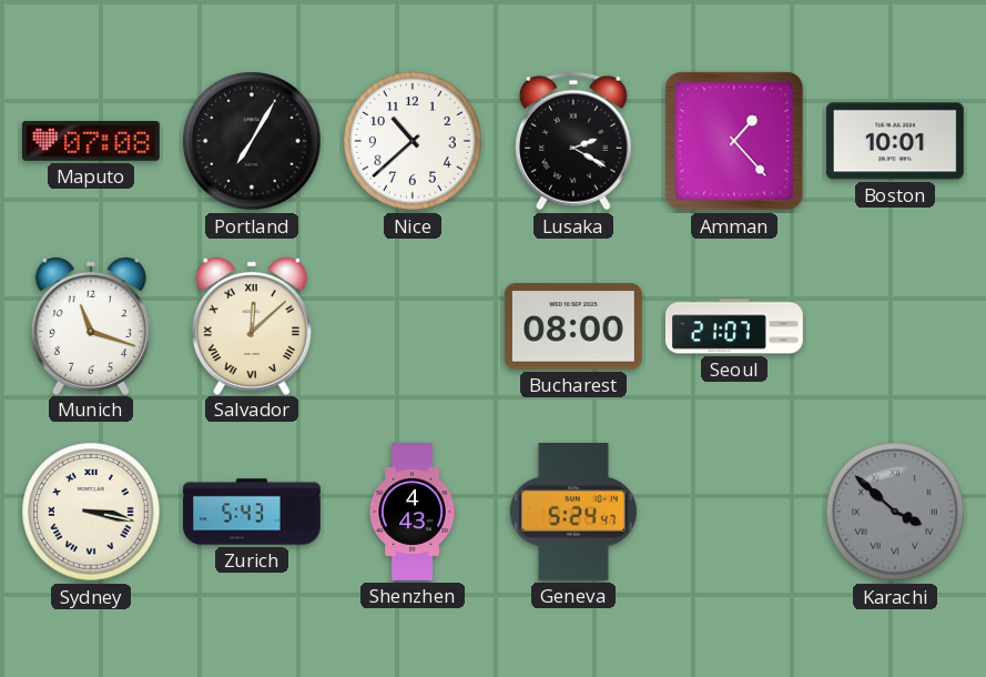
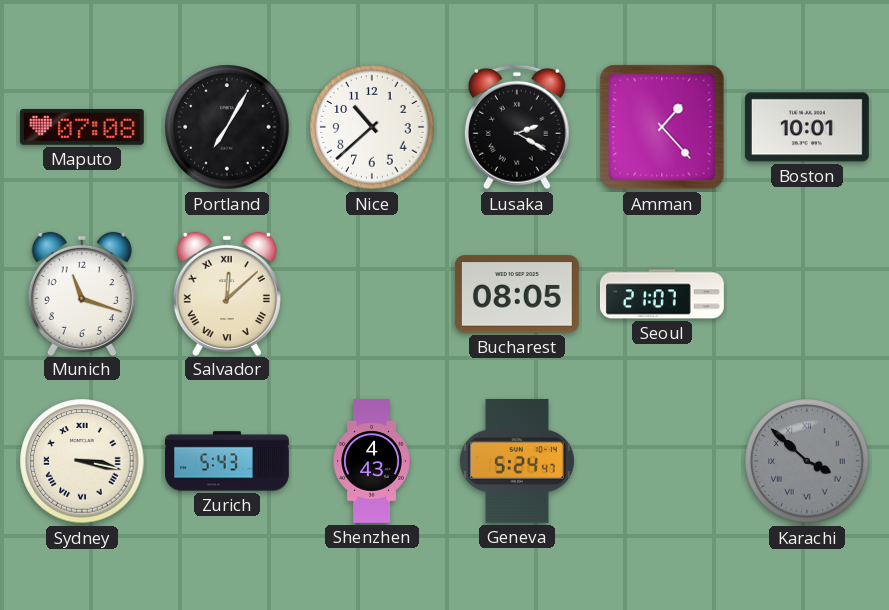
Bucharest: 08:00 -> 08:05
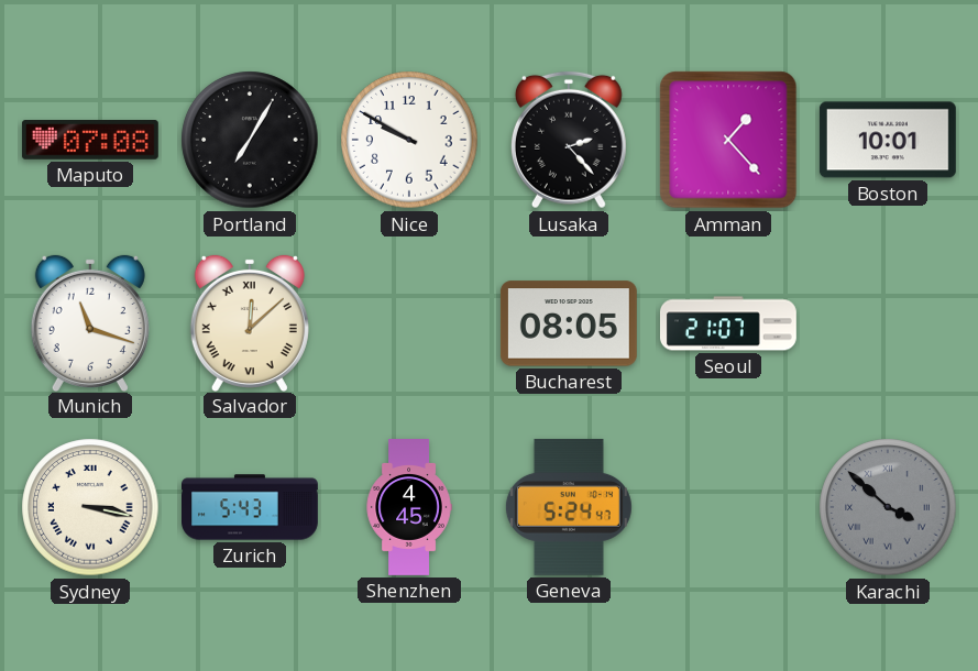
Nice: 10:38 -> 9:50
Lusaka: 2:20 -> 2:23
Shenzhen: 4:43 -> 4:45
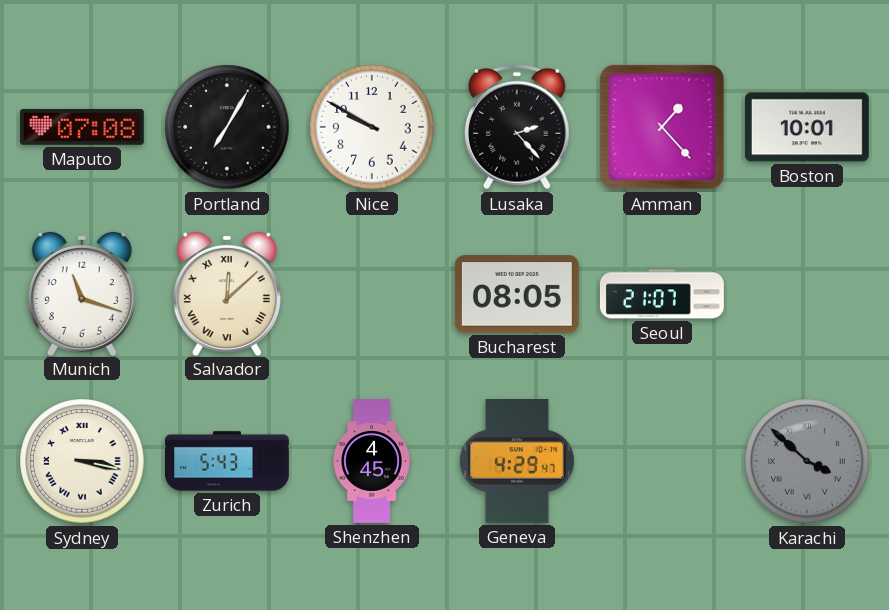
Geneva: 5:24 -> 4:29
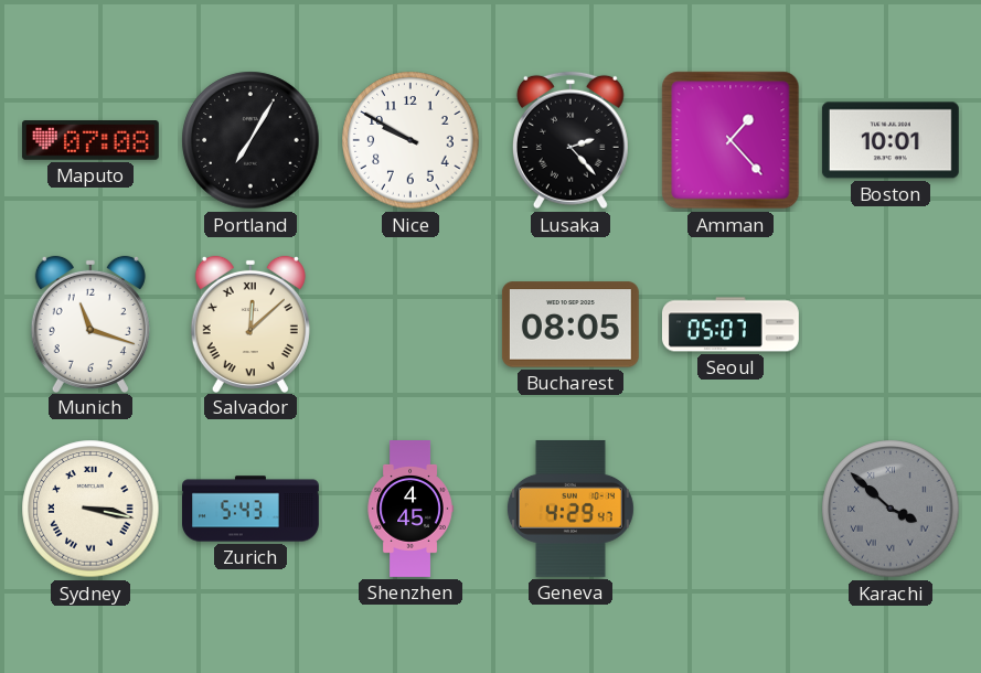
Seoul: 21:07 -> 05:07
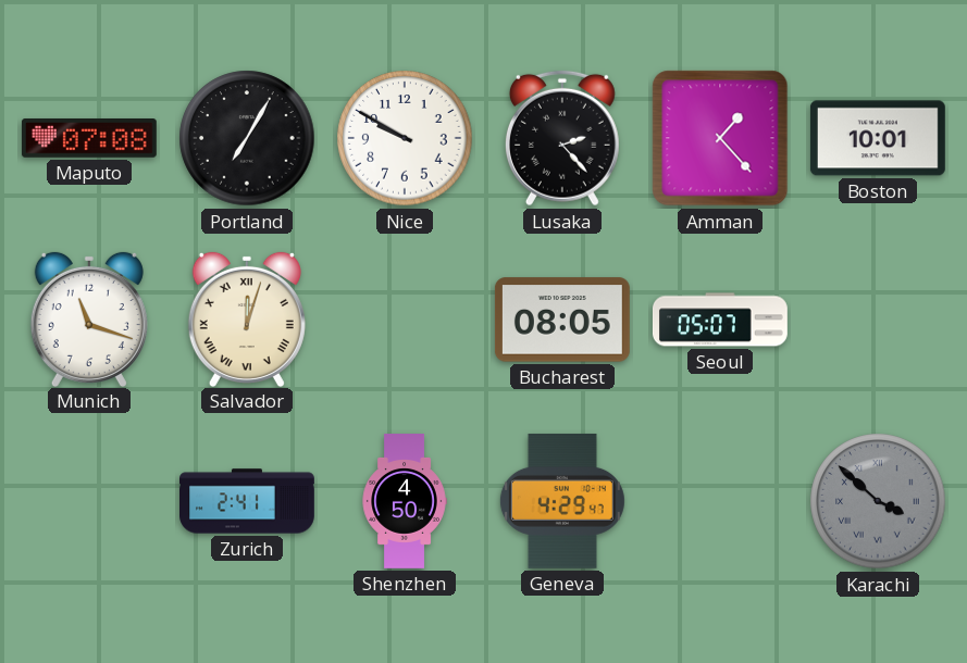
Salvador: 12:08 -> 12:03
Sydney: 3:17 -> none
Zurich: 5:43 -> 2:41
Shenzhen: 4:45 -> 4:50
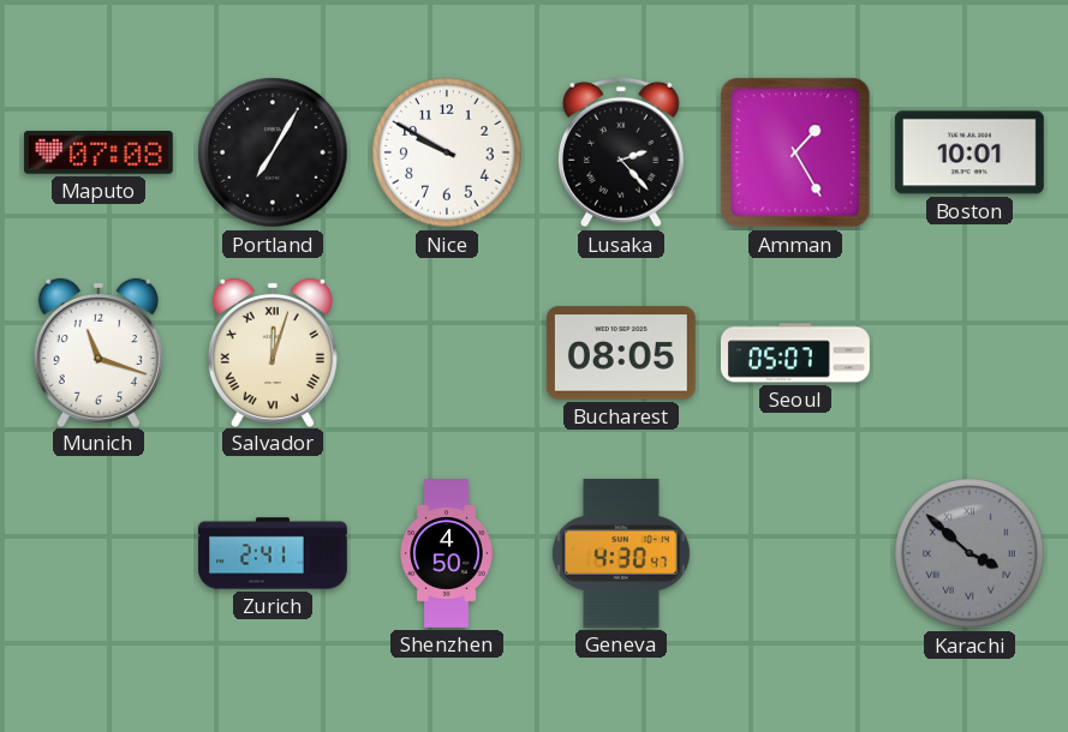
Amman: 1:23 -> 1:25
Geneva: 4:29 -> 4:30
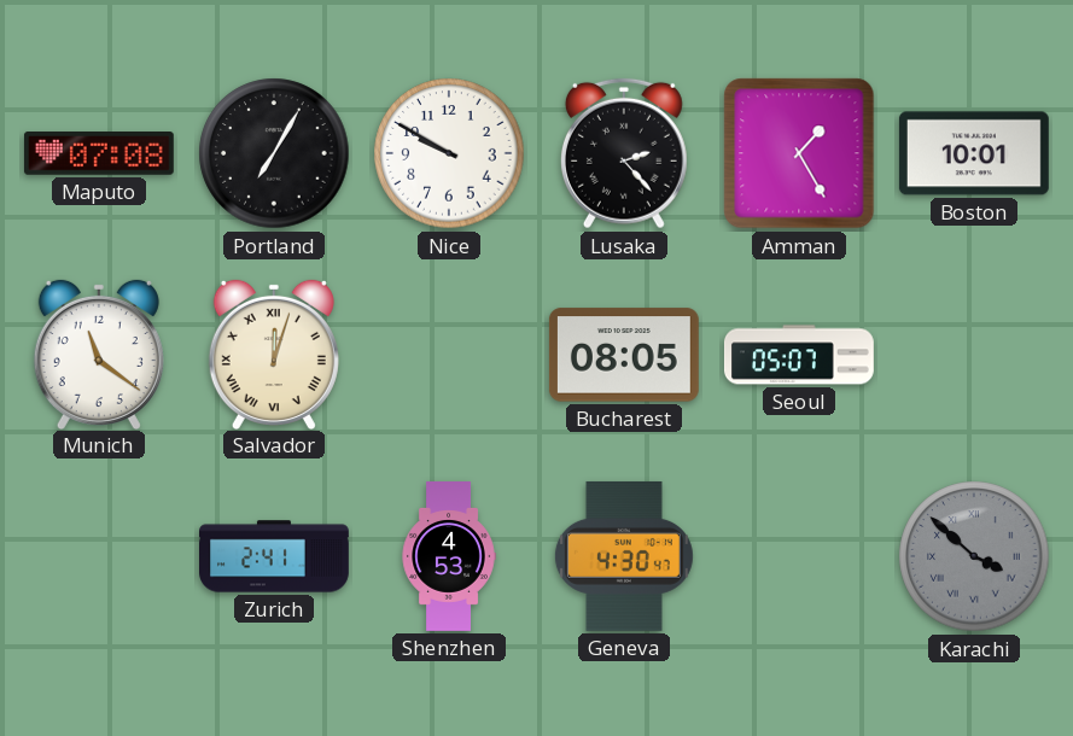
Munich: 11:18 -> 11:21
Shenzhen: 4:50 -> 4:53
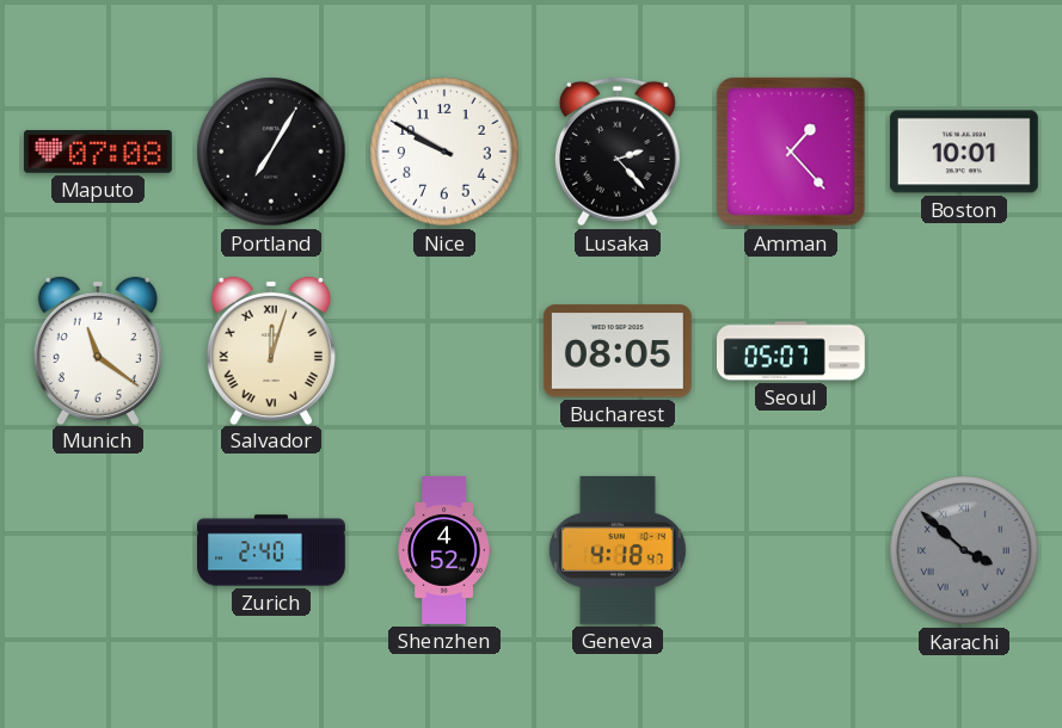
Amman: 1:25 -> 1:23
Zurich: 2:41 -> 2:40
Shenzhen: 4:53 -> 4:52
Geneva: 4:30 -> 4:18
